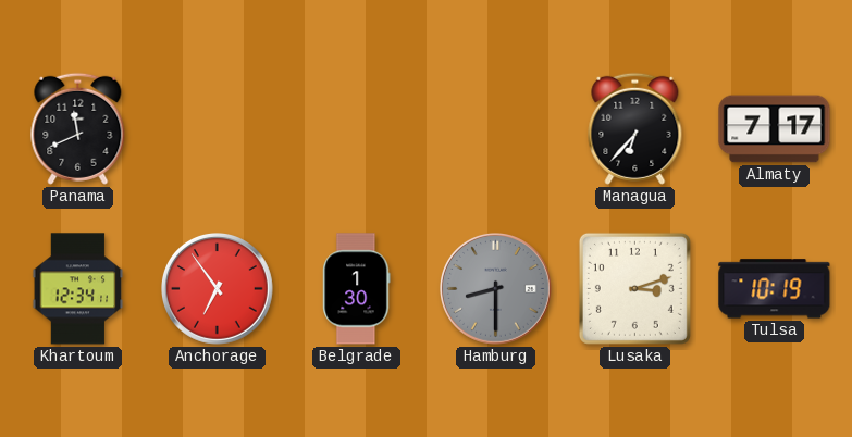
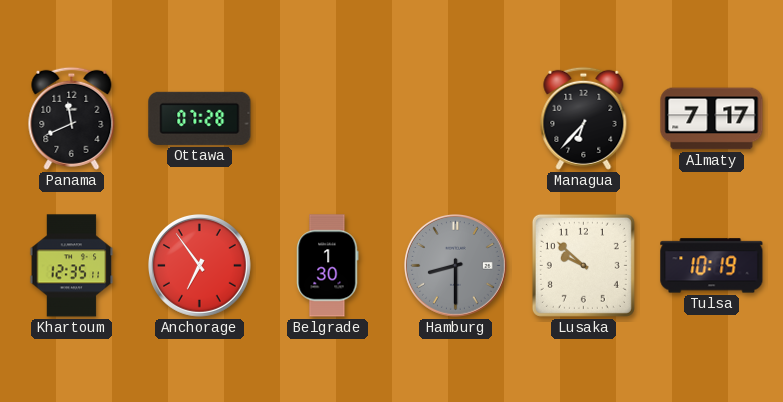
Ottawa: none -> 07:28
Khartoum: 12:34 -> 12:35
Lusaka: 3:12 -> 9:52
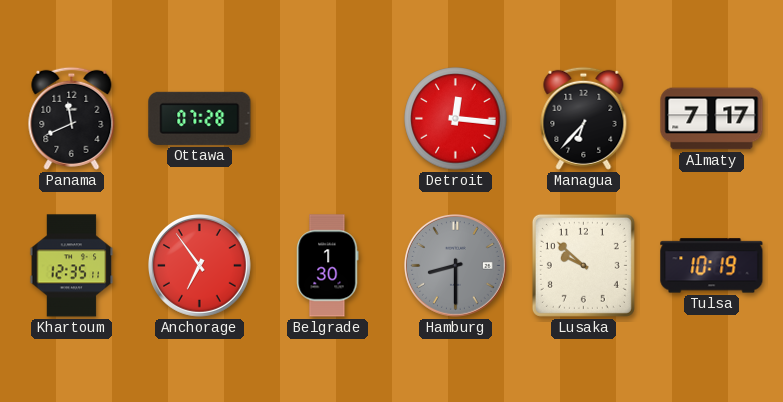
Detroit: none -> 12:16
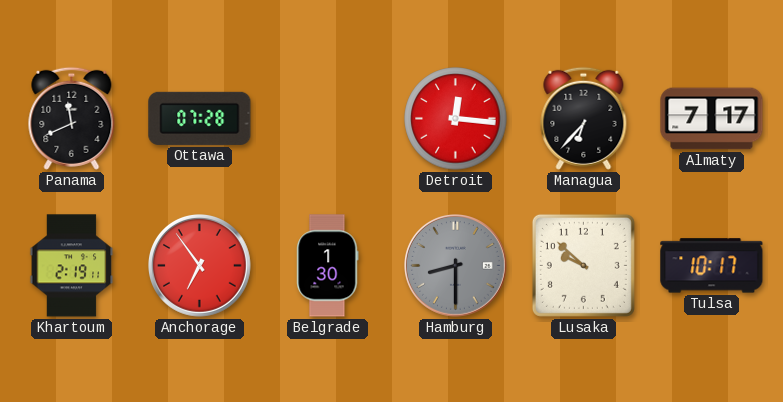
Khartoum: 12:35 -> 2:19
Tulsa: 10:19 -> 10:17
